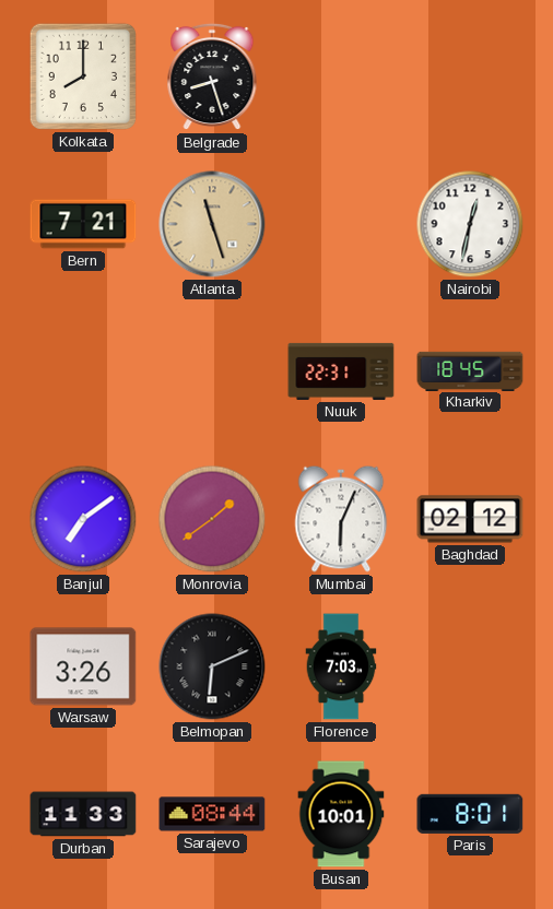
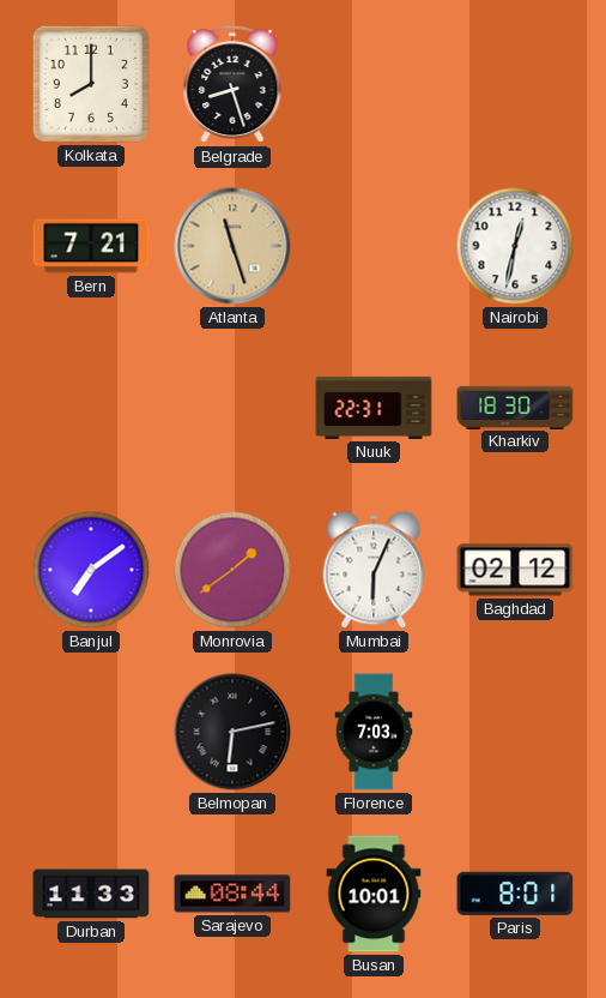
Kharkiv: 18:45 -> 18:30
Warsaw: 3:26 -> none
Belmopan: 6:11 -> 6:13
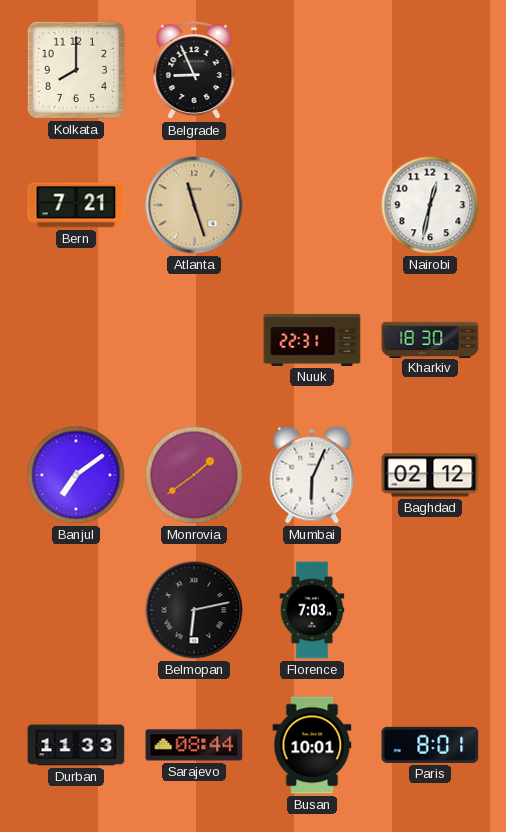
Belgrade: 8:27 -> 8:56
